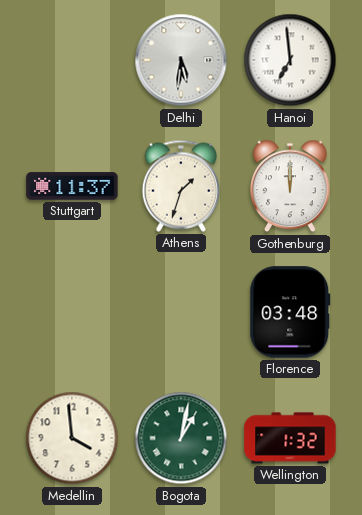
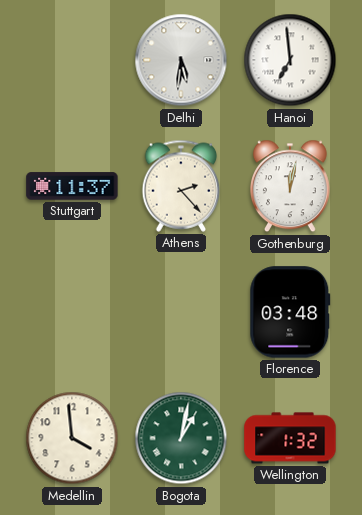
Athens: 1:33 -> 2:23
Gothenburg: 12:00 -> 12:02
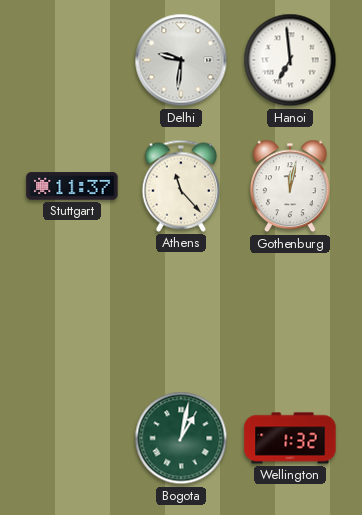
Delhi: 5:31 -> 9:31
Athens: 2:23 -> 11:23
Florence: 03:48 -> none
Medellin: 3:59 -> none
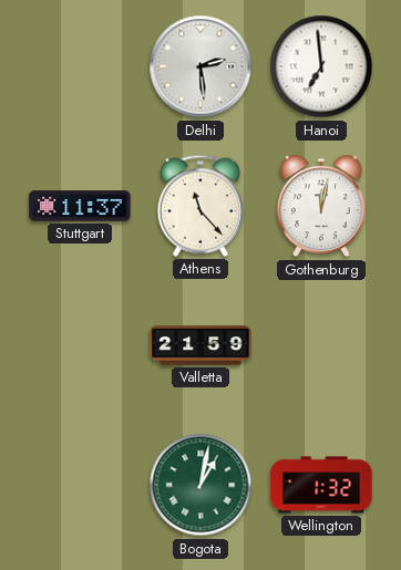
Delhi: 9:31 -> 2:29
Valletta: none -> 21:59
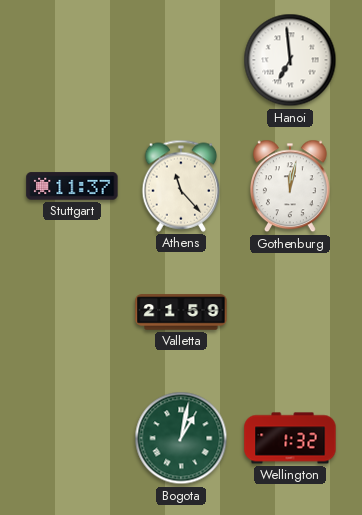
Delhi: 2:29 -> none
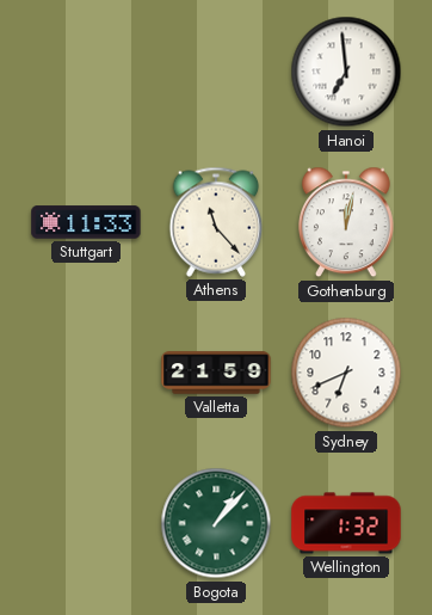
Stuttgart: 11:37 -> 11:33
Sydney: none -> 6:41
Bogota: 1:02 -> 1:07
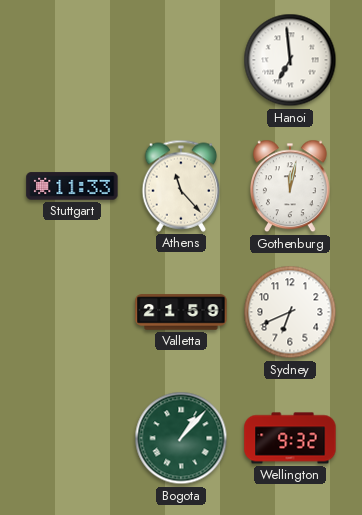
Wellington: 1:32 -> 9:32
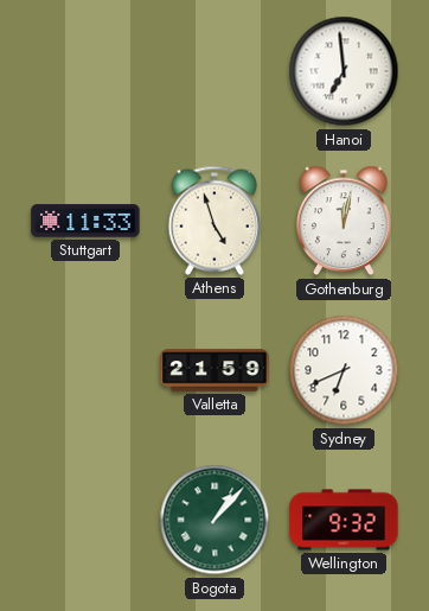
Athens: 11:23 -> 4:57
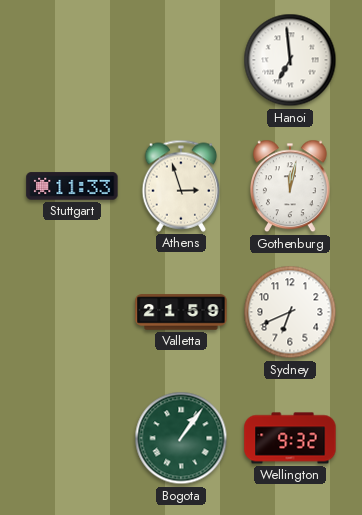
Athens: 4:57 -> 2:57
Bogota: 1:07 -> 1:06
